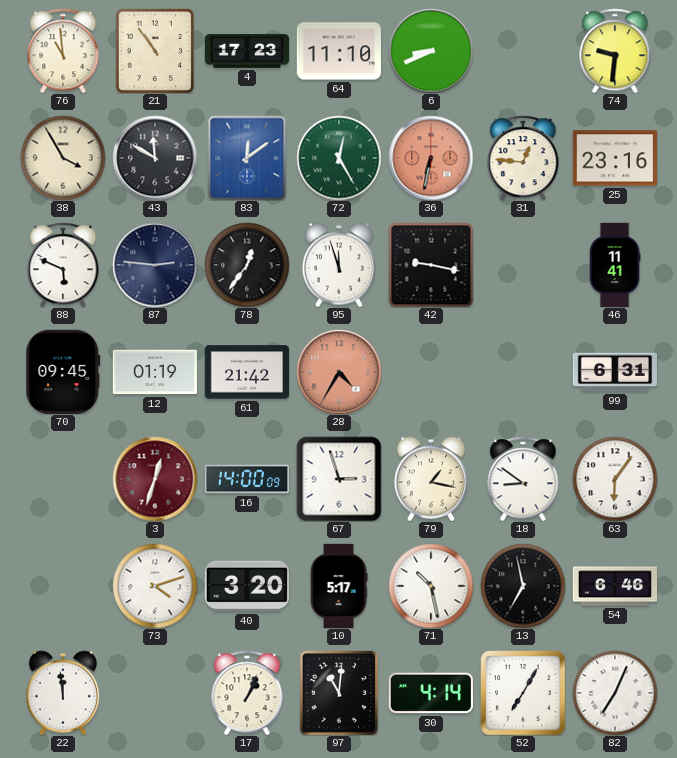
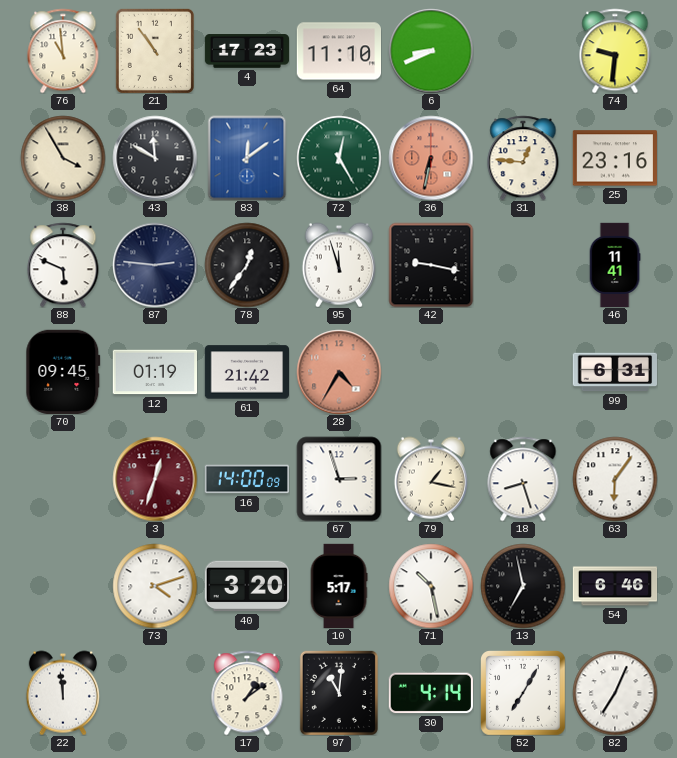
18: 8:51 -> 8:27
17: 1:04 -> 1:09
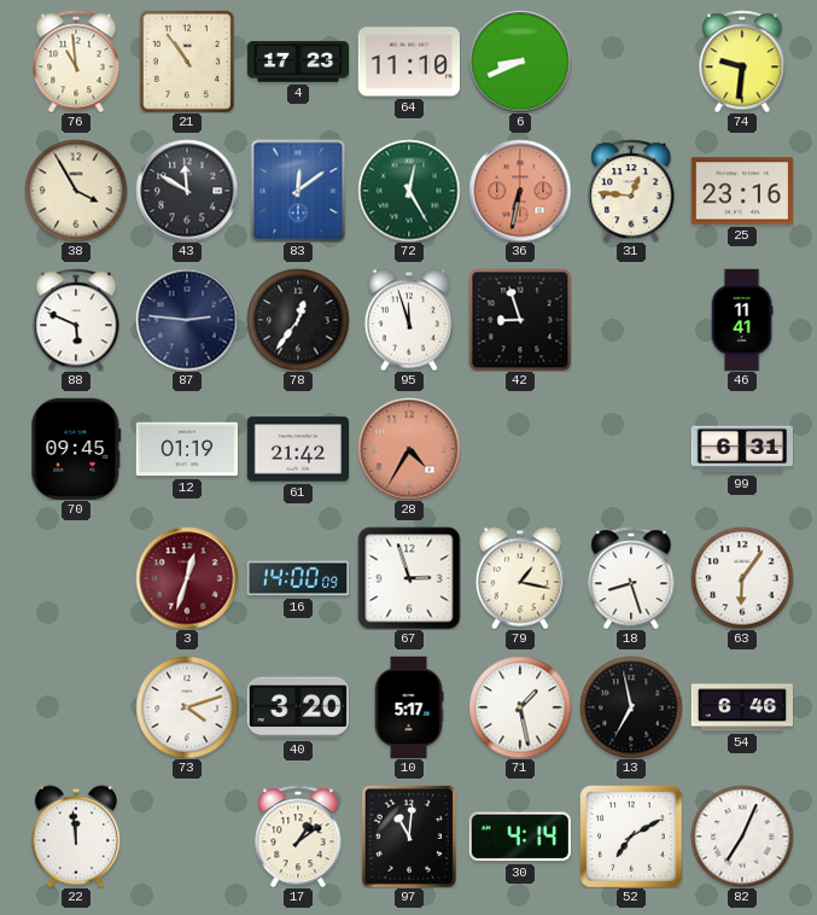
42: 9:17 -> 8:57
71: 10:28 -> 1:28
52: 7:05 -> 7:10
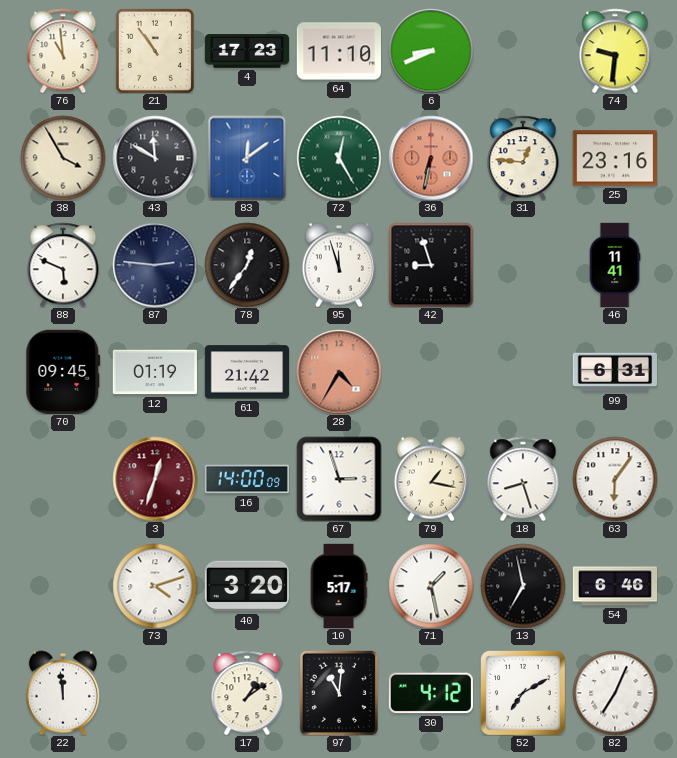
30: 4:14 -> 4:12
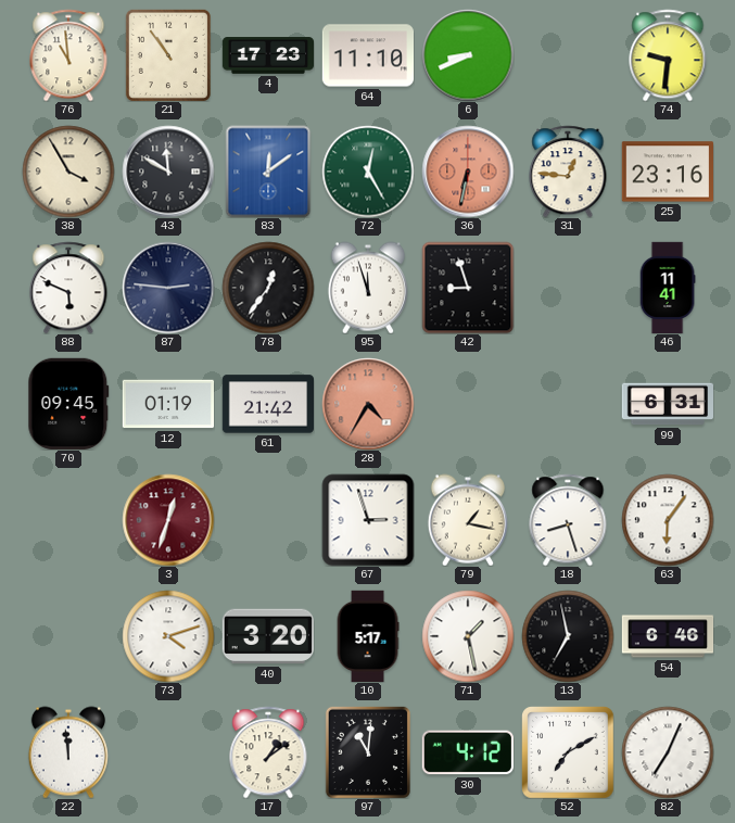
16: 14:00 -> none
